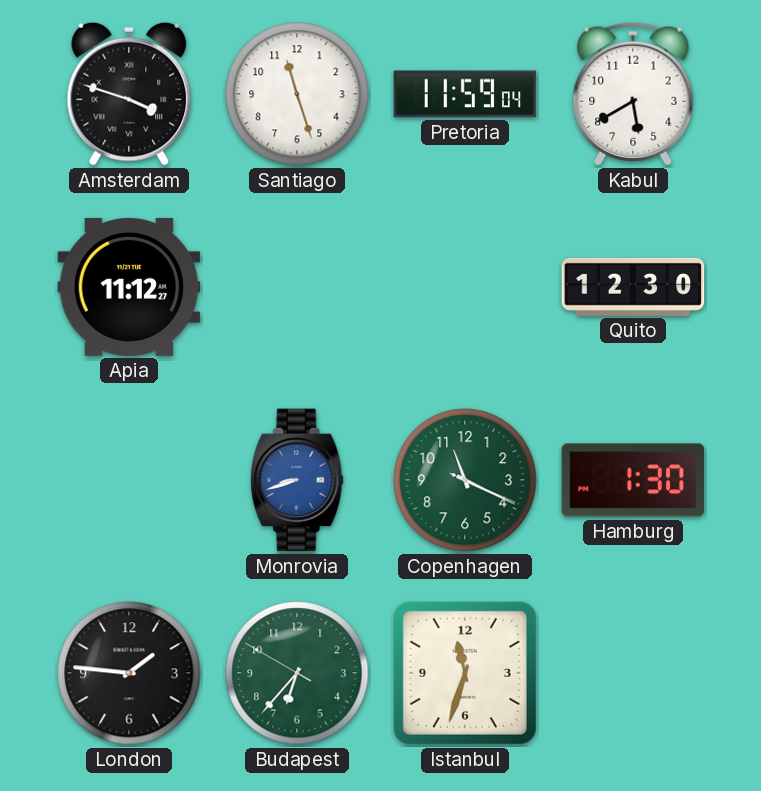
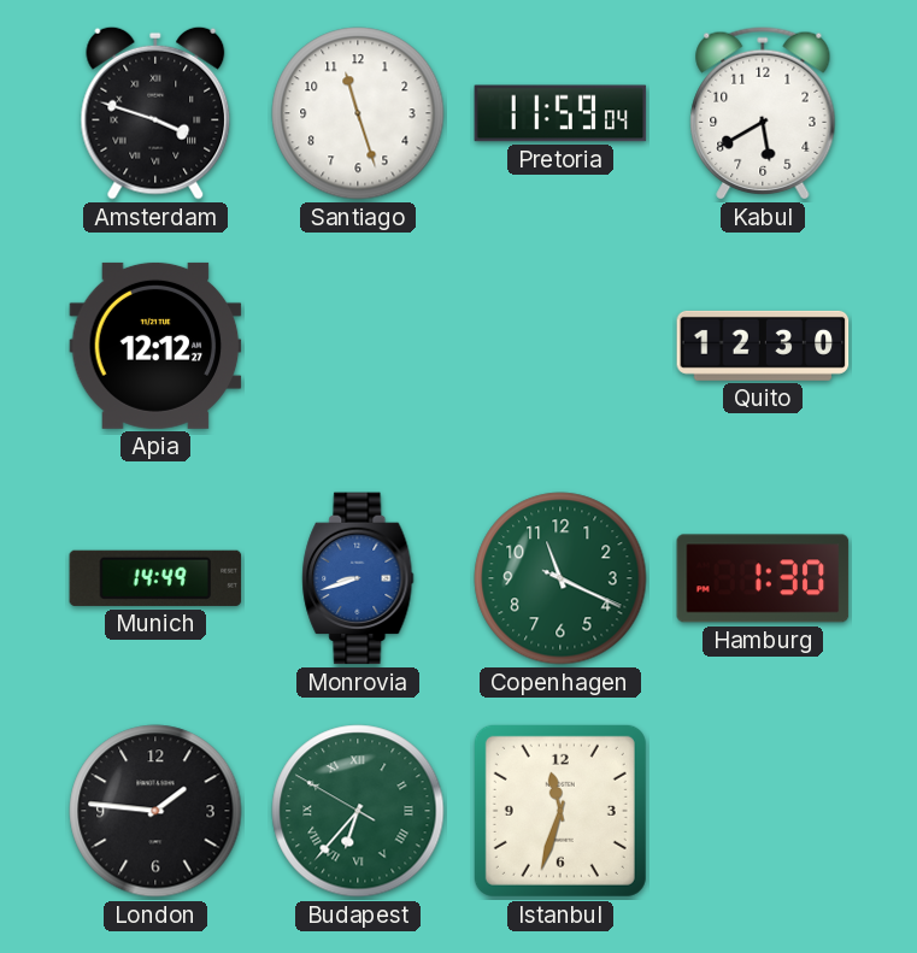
Apia: 11:12 -> 12:12
Munich: none -> 14:49
Budapest numerals: Arabic -> Roman
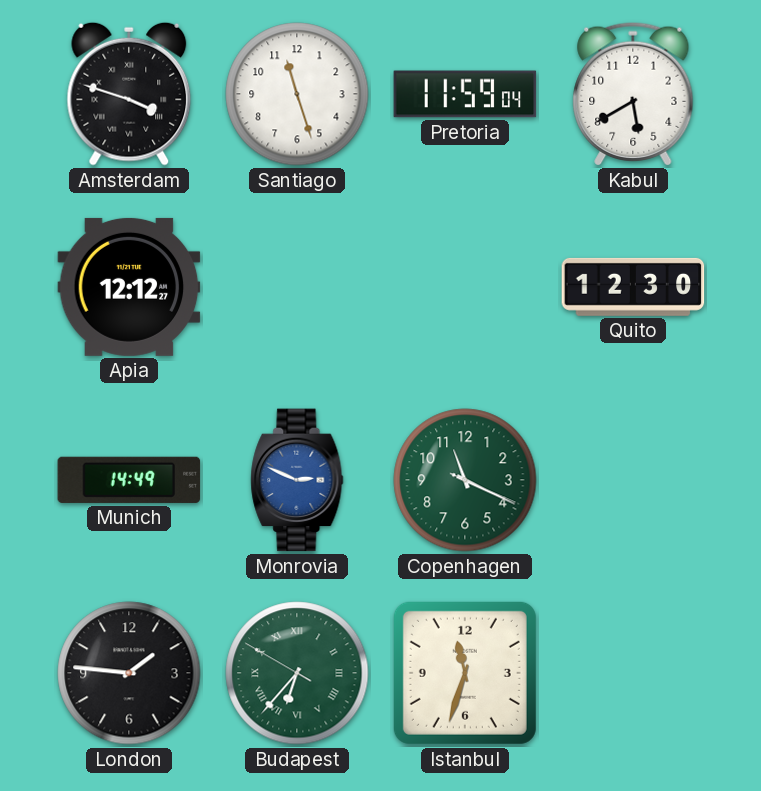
Monrovia: 8:42 -> 2:49
Hamburg: 1:30 -> none
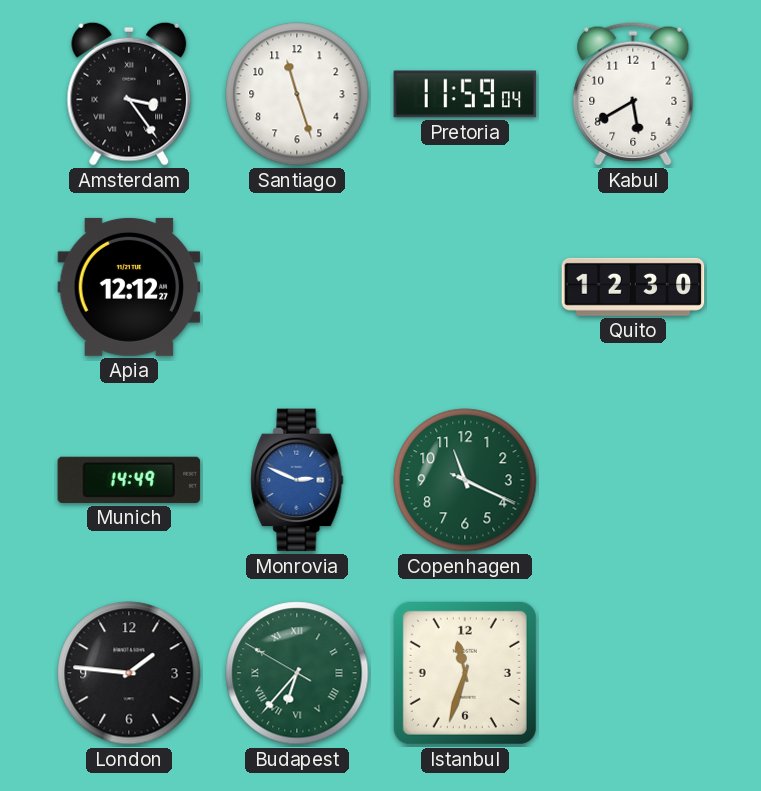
Amsterdam: 3:48 -> 3:24
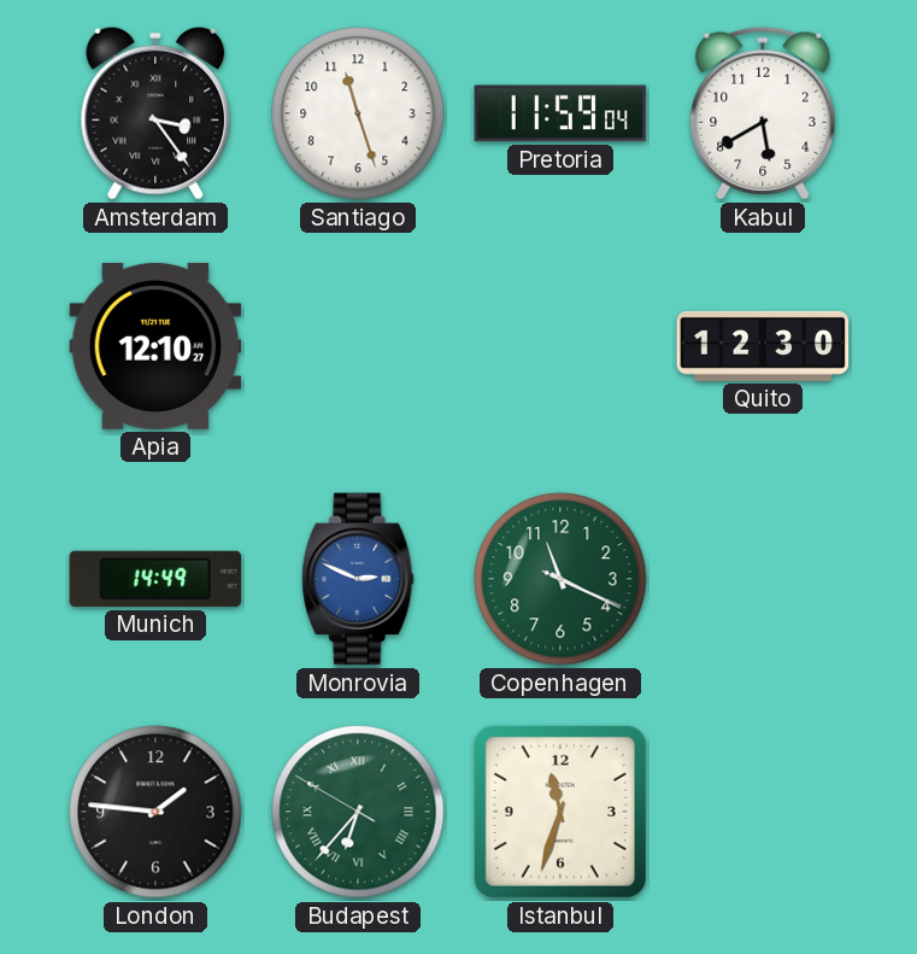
Apia: 12:12 -> 12:10
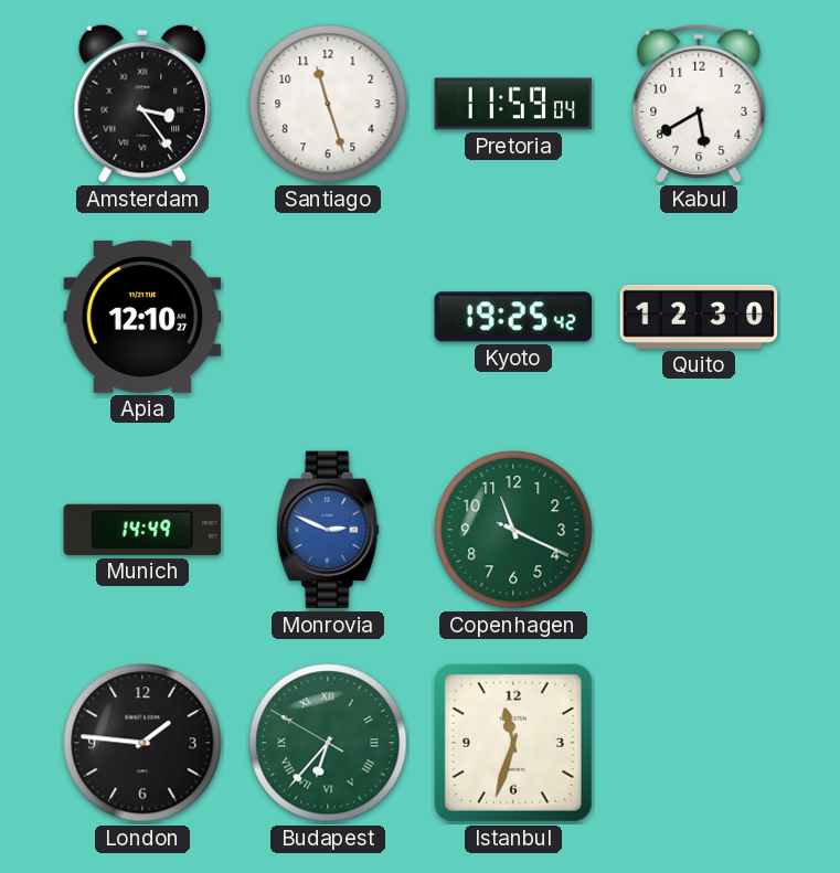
Kyoto: none -> 19:25
